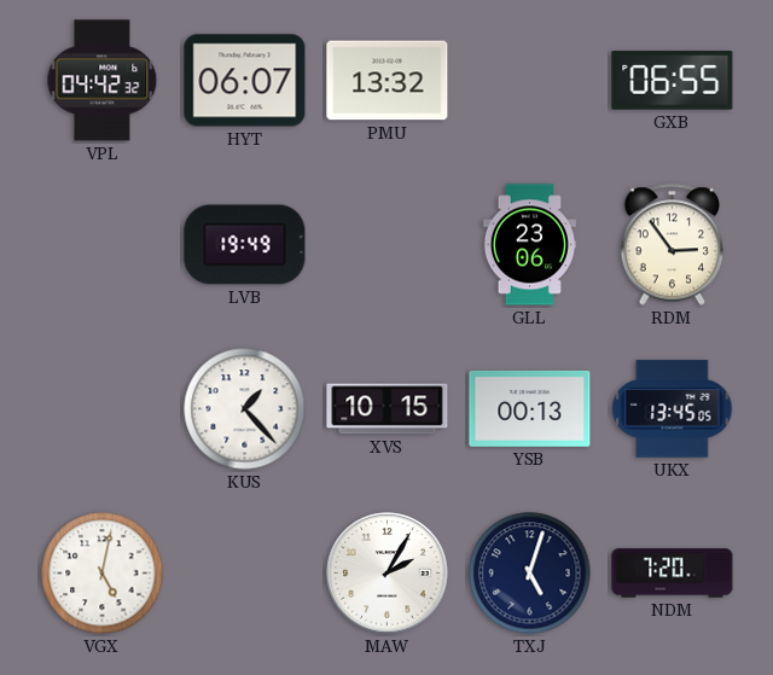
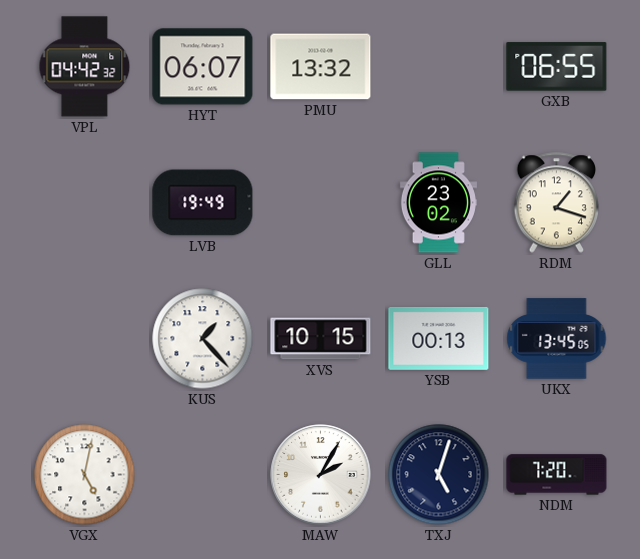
GLL: 23:06 -> 23:02
RDM: 2:54 -> 1:18
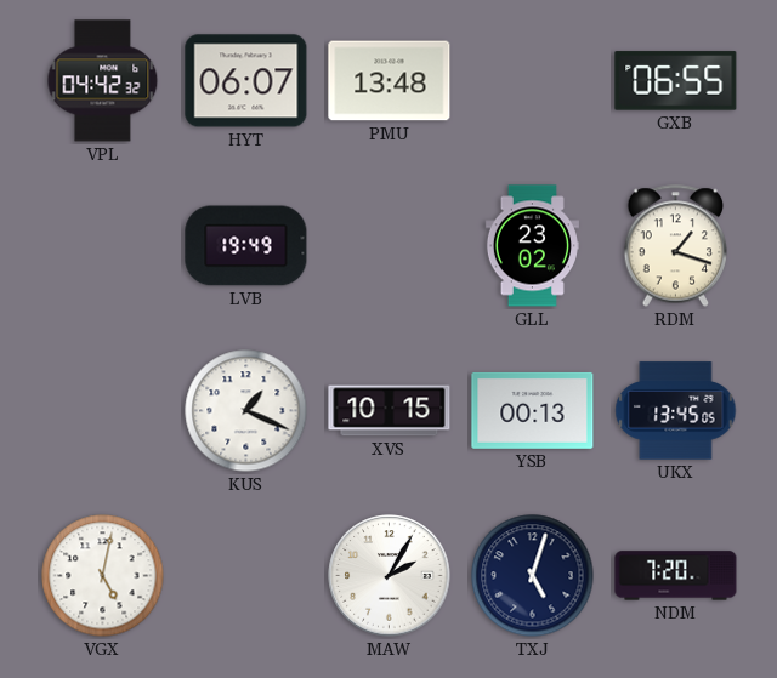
PMU: 13:32 -> 13:48
KUS: 1:23 -> 1:19
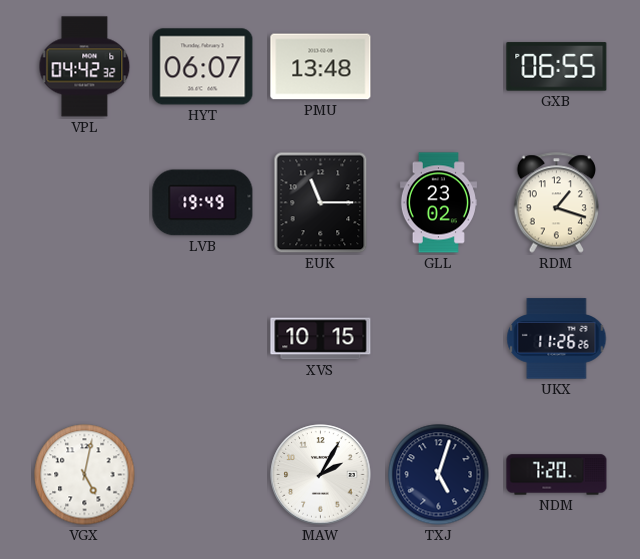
EUK: none -> 11:15
KUS: 1:19 -> none
YSB: 00:13 -> none
UKX: 13:45 -> 11:26
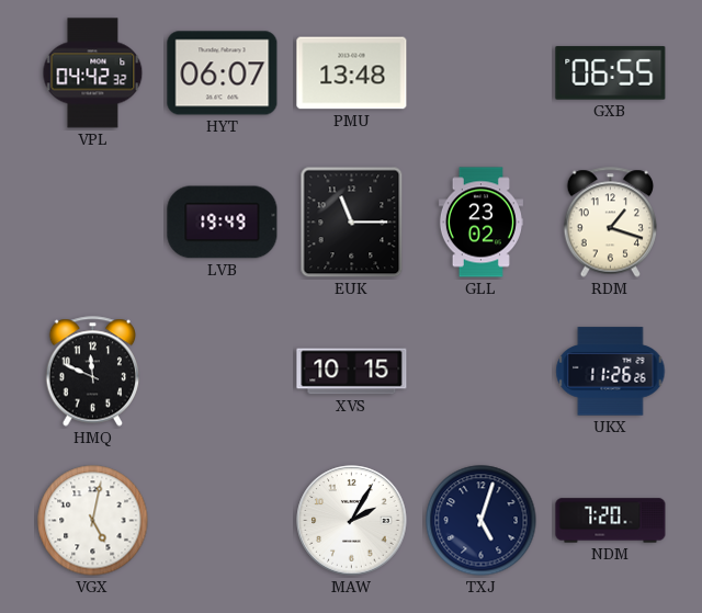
HMQ: none -> 11:49
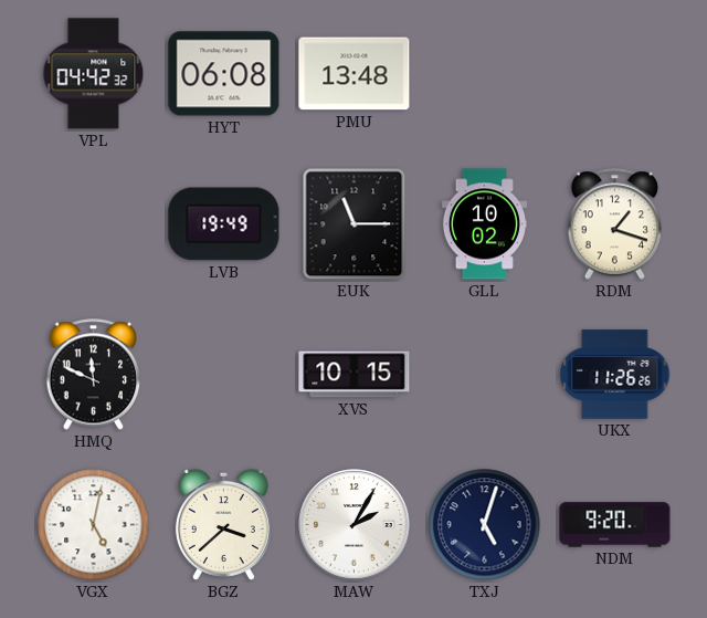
HYT: 06:07 -> 06:08
GXB: 06:55 -> none
GLL: 23:02 -> 10:02
BGZ: none -> 3:38
NDM: 7:20 -> 9:20
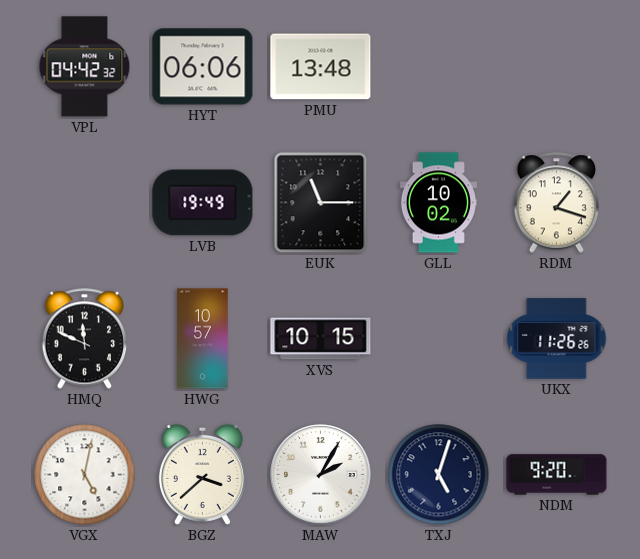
HYT: 06:08 -> 06:06
HWG: none -> 10:57
